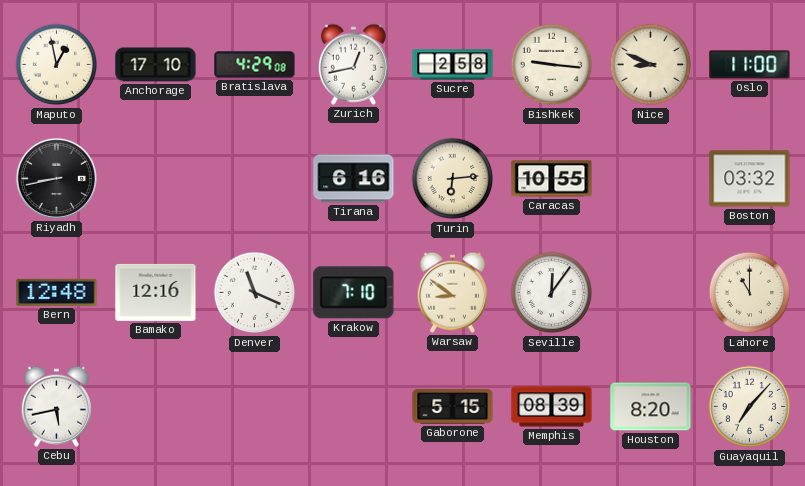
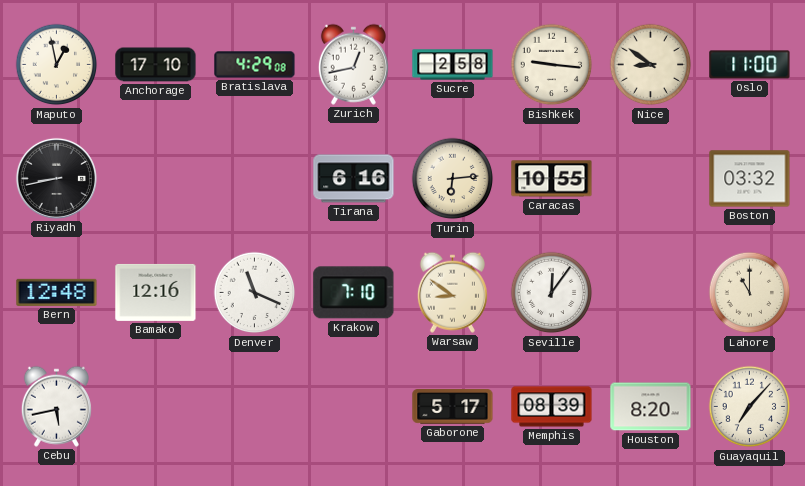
Nice: 8:49 -> 8:51
Gaborone: 5:15 -> 5:17
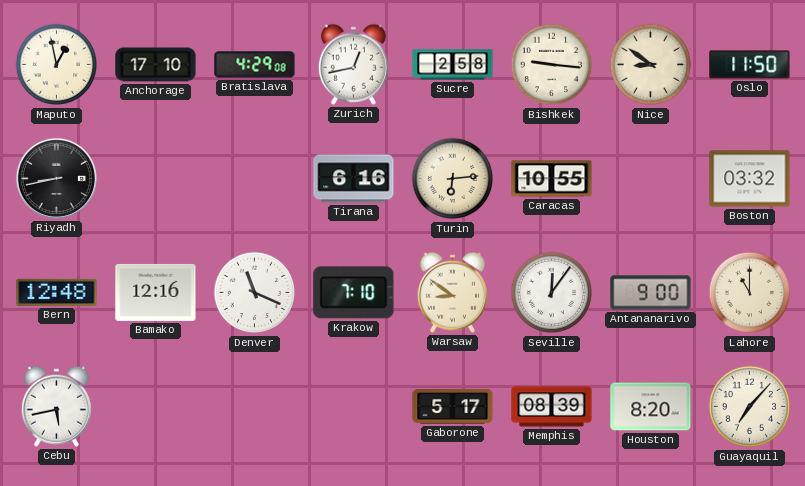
Oslo: 11:00 -> 11:50
Antananarivo: none -> 9:00
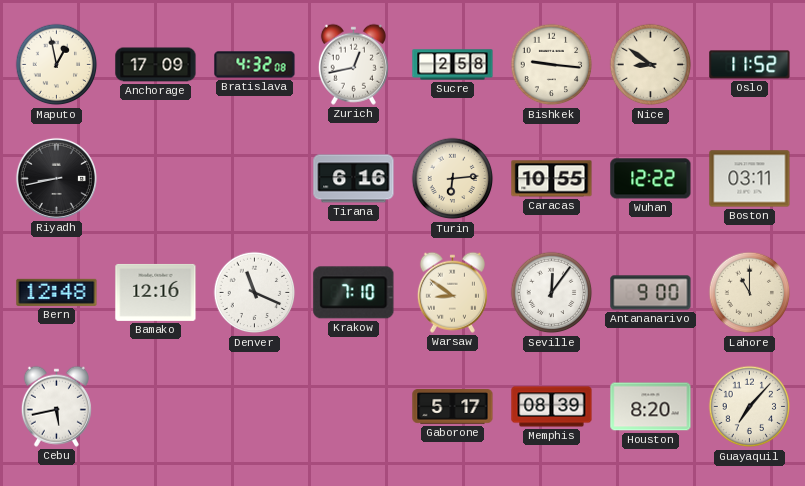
Anchorage: 17:10 -> 17:09
Bratislava: 4:29 -> 4:32
Oslo: 11:50 -> 11:52
Wuhan: none -> 12:22
Boston: 03:32 -> 03:11
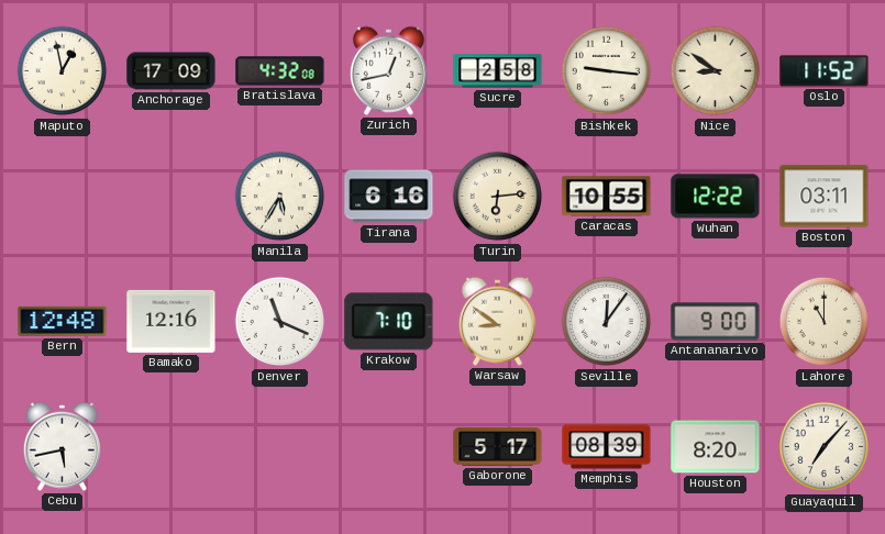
Riyadh: 8:43 -> none
Manila: none -> 5:35
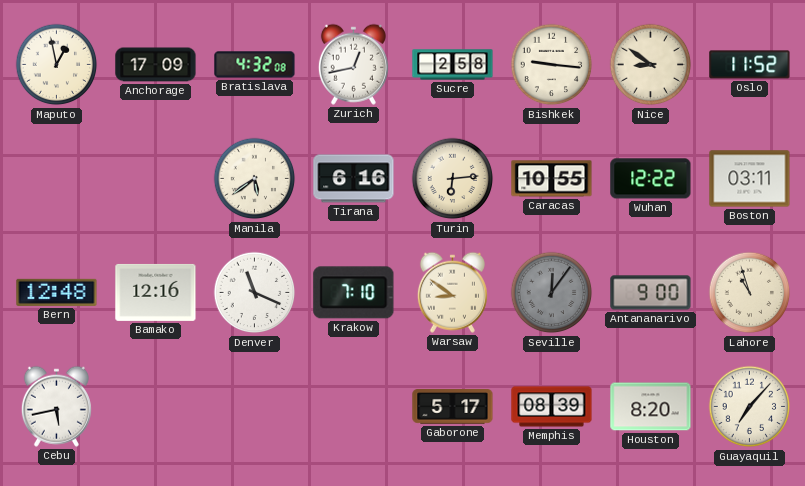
Manila: 5:35 -> 5:39
Seville dial: white -> grey
Lahore: 11:00 -> 10:57
